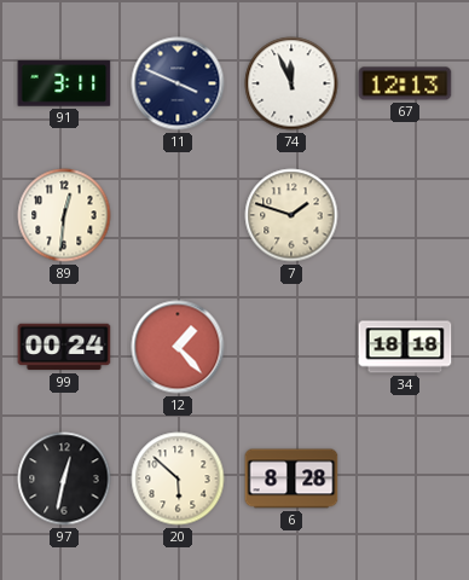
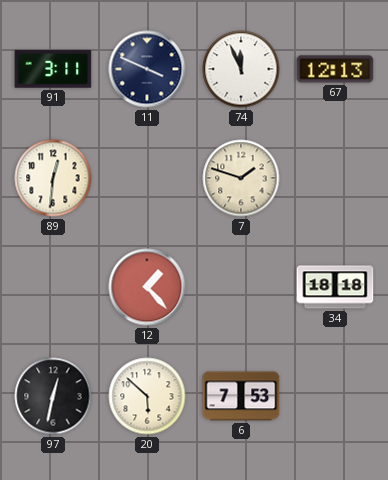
99: 00:24 -> none
6: 8:28 -> 7:53
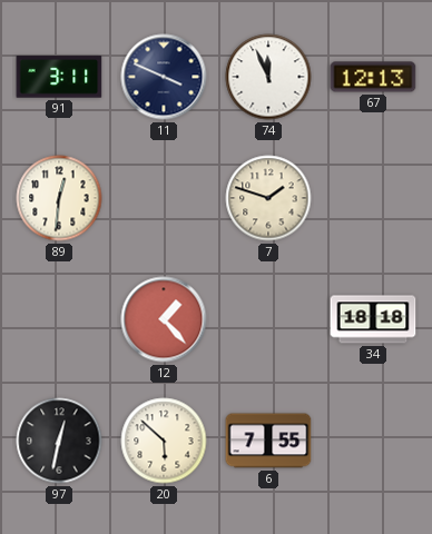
6: 7:53 -> 7:55
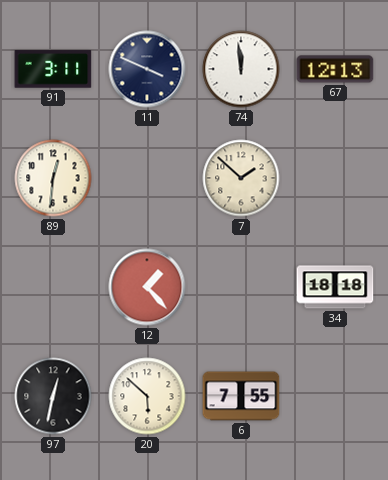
74: 11:56 -> 11:59
7: 1:48 -> 1:52
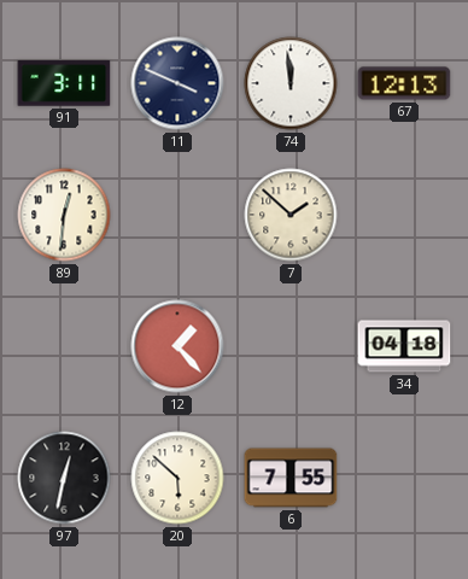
34: 18:18 -> 04:18
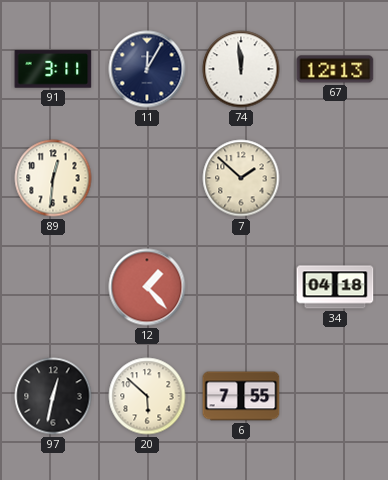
11: 3:49 -> 12:05
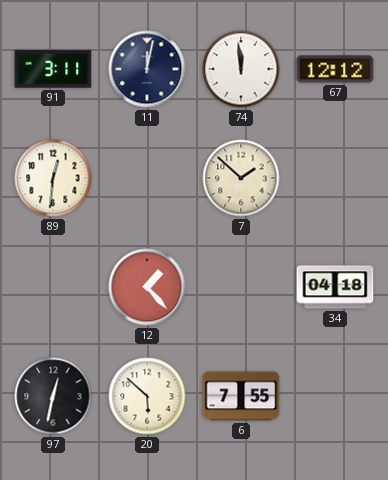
11: 12:05 -> 12:02
67: 12:13 -> 12:12
